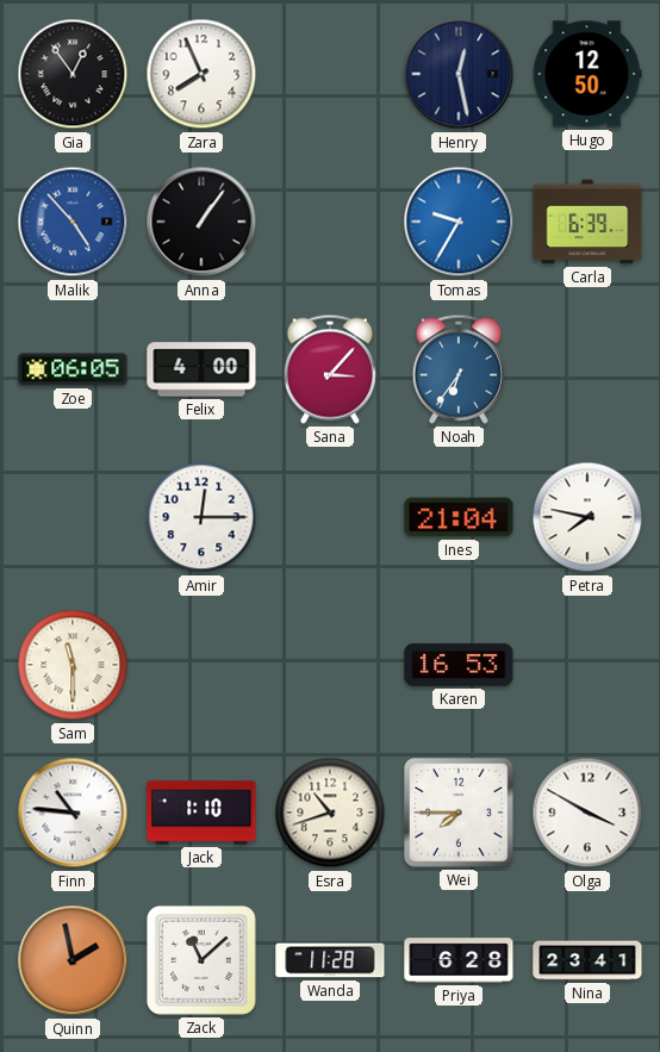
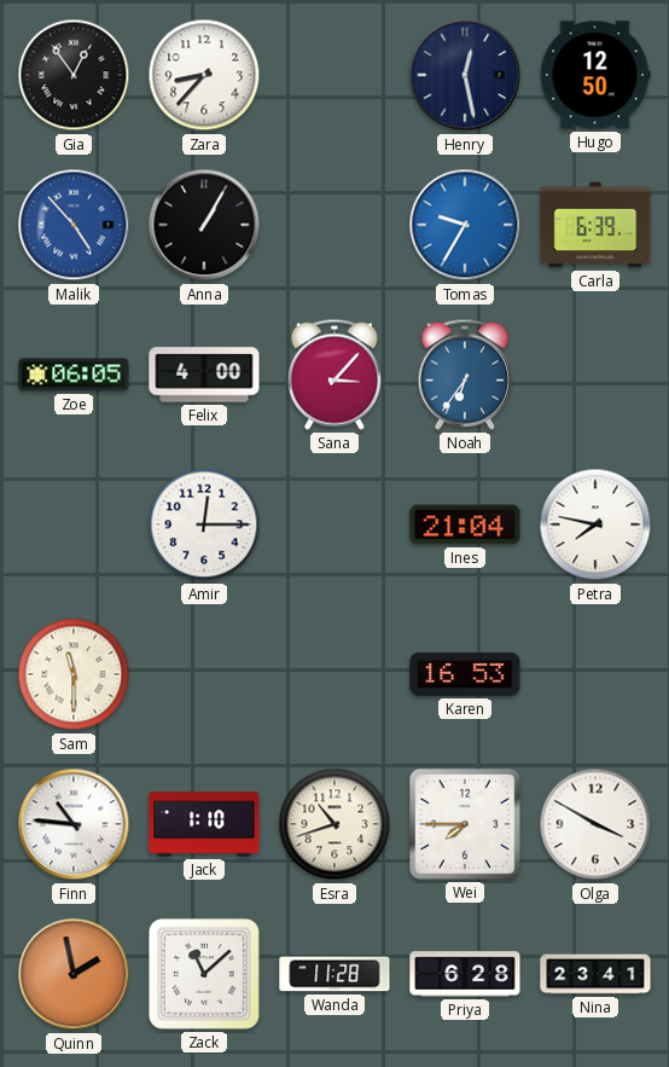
Zara: 7:56 -> 8:37
Anna: 1:06 -> 1:05
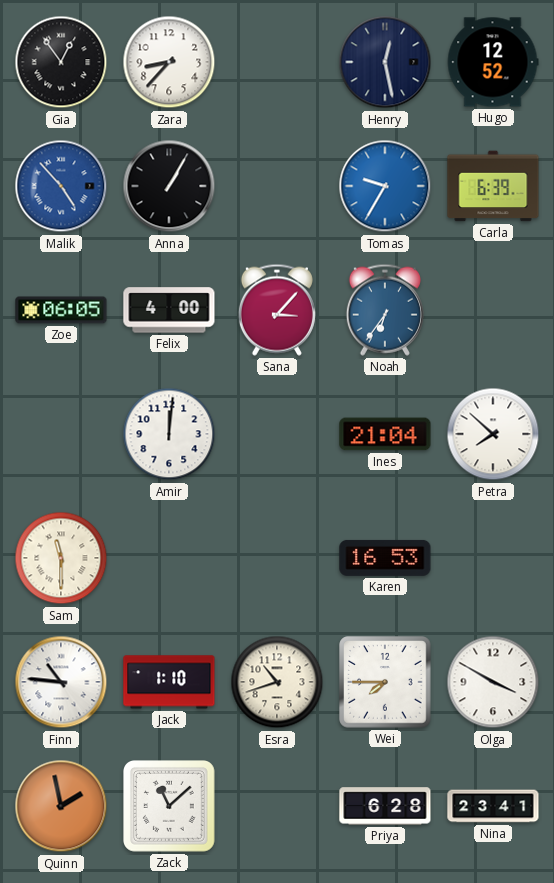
Hugo: 12:50 -> 12:52
Amir: 12:15 -> 12:01
Petra: 7:47 -> 7:52
Wanda: 11:28 -> none
